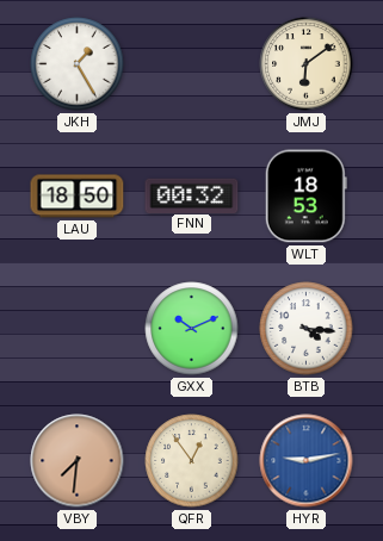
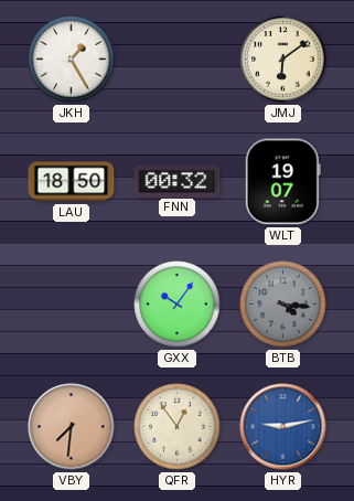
WLT: 18:53 -> 19:07
GXX: 10:11 -> 10:06
BTB dial: white -> grey
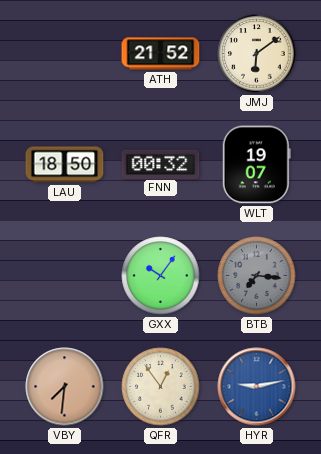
JKH: 1:25 -> none
ATH: none -> 21:52
BTB: 4:16 -> 7:16
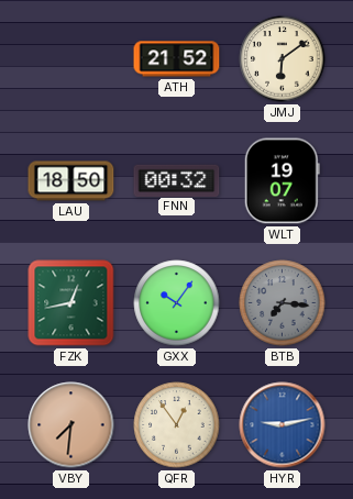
FZK: none -> 12:43
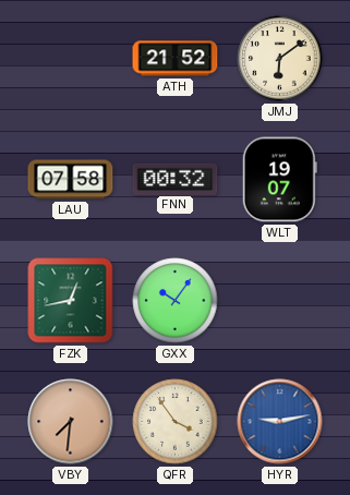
LAU: 18:50 -> 07:58
BTB: 7:16 -> none
QFR: 12:54 -> 3:54
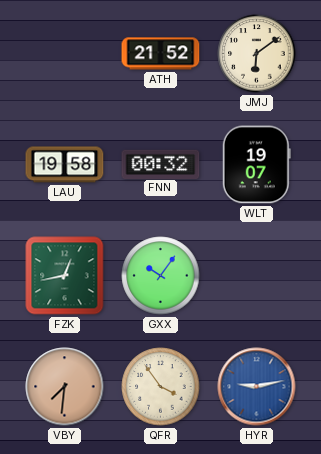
LAU: 07:58 -> 19:58
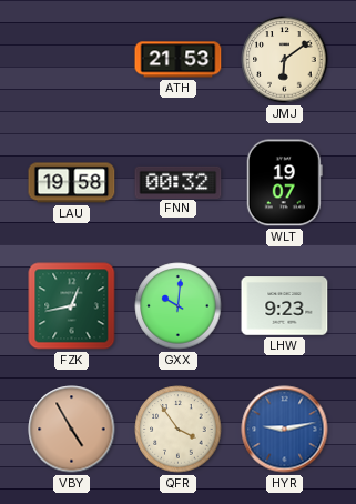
ATH: 21:52 -> 21:53
GXX: 10:06 -> 10:01
LHW: none -> 9:23
VBY: 7:31 -> 4:55
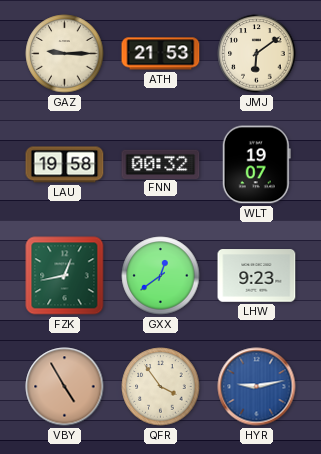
GAZ: none -> 9:15
GXX: 10:01 -> 12:39
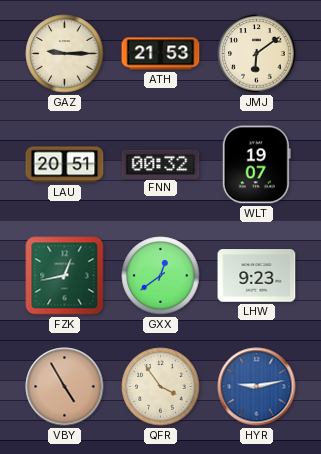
LAU: 19:58 -> 20:51
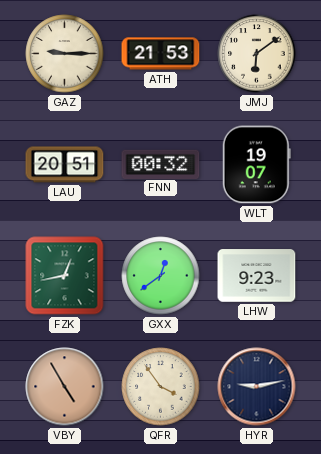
HYR dial: blue -> navy
